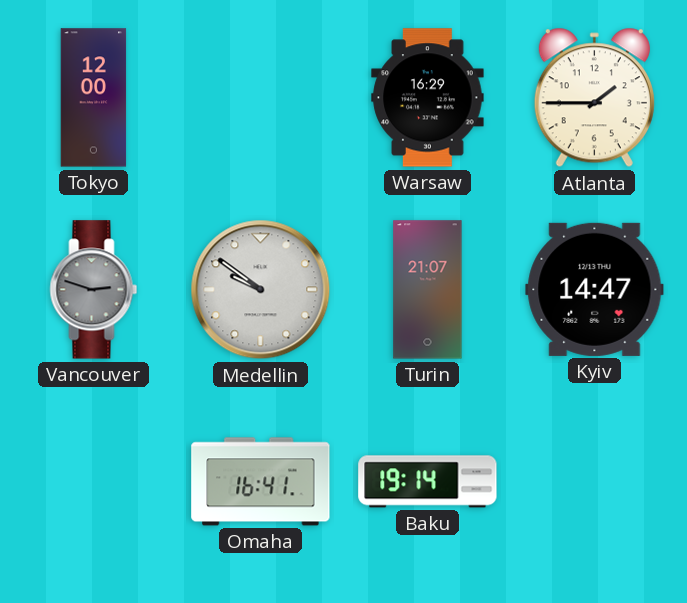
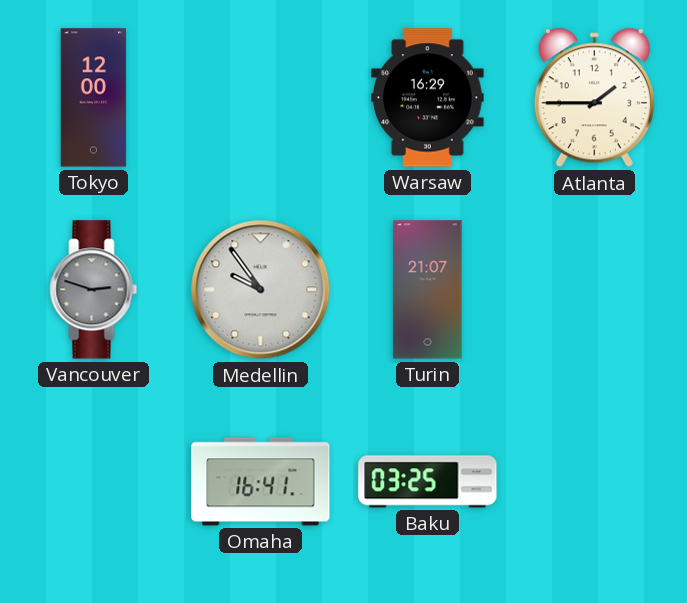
Medellin: 9:51 -> 9:54
Kyiv: 14:47 -> none
Baku: 19:14 -> 03:25
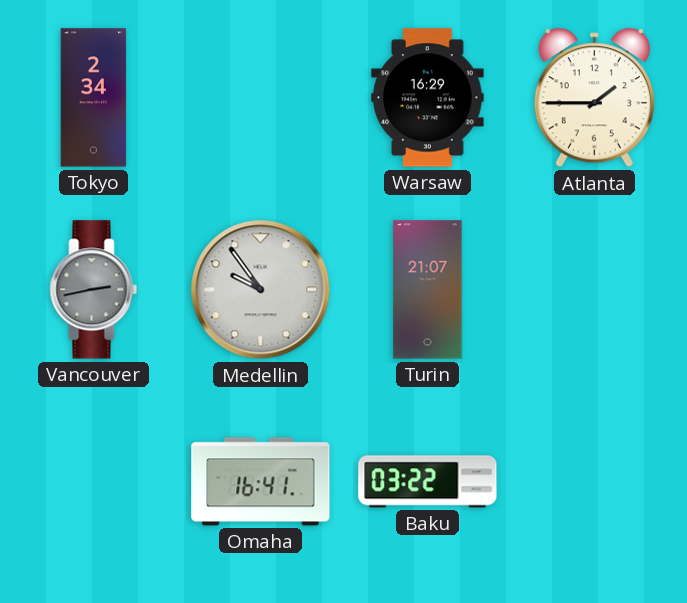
Tokyo: 12:00 -> 2:34
Vancouver: 2:48 -> 2:43
Baku: 03:25 -> 03:22
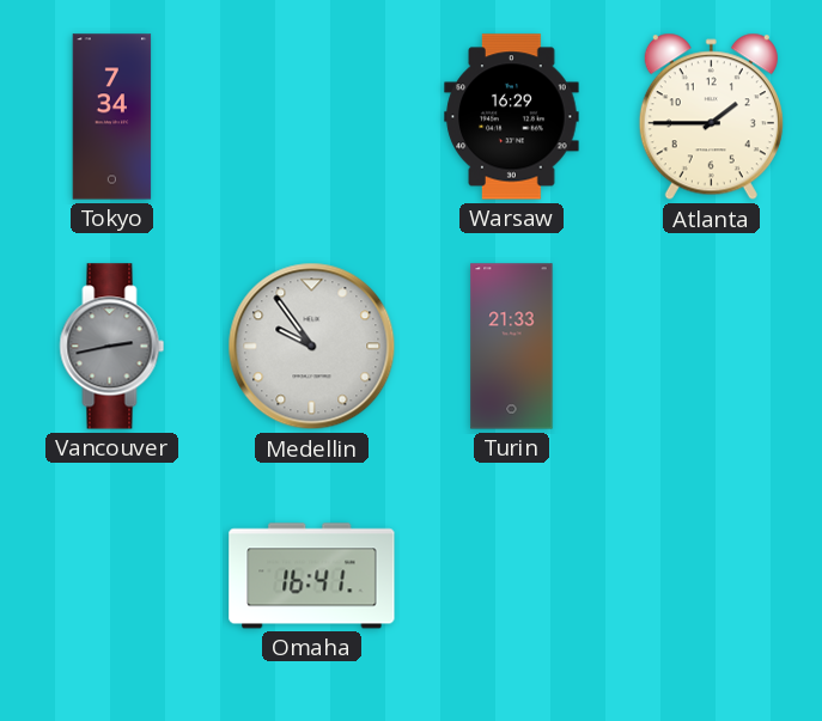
Tokyo: 2:34 -> 7:34
Turin: 21:07 -> 21:33
Baku: 03:22 -> none
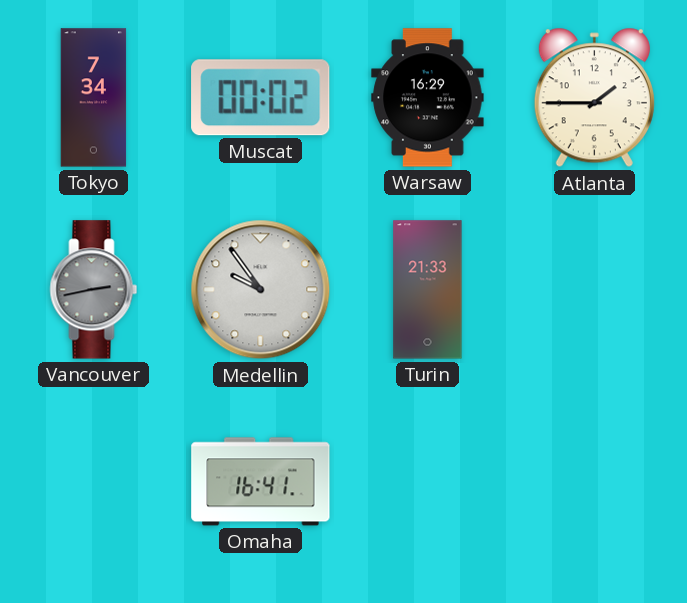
Muscat: none -> 00:02
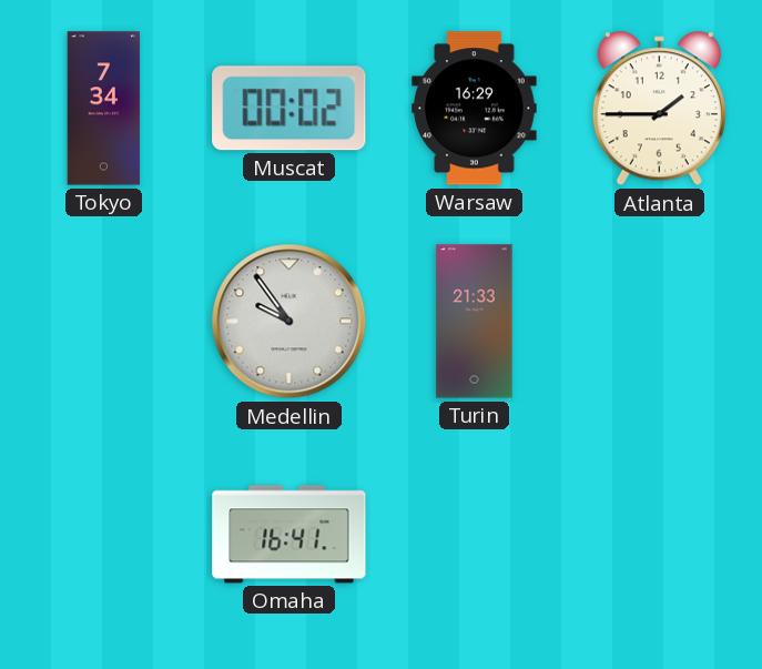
Vancouver: 2:43 -> none
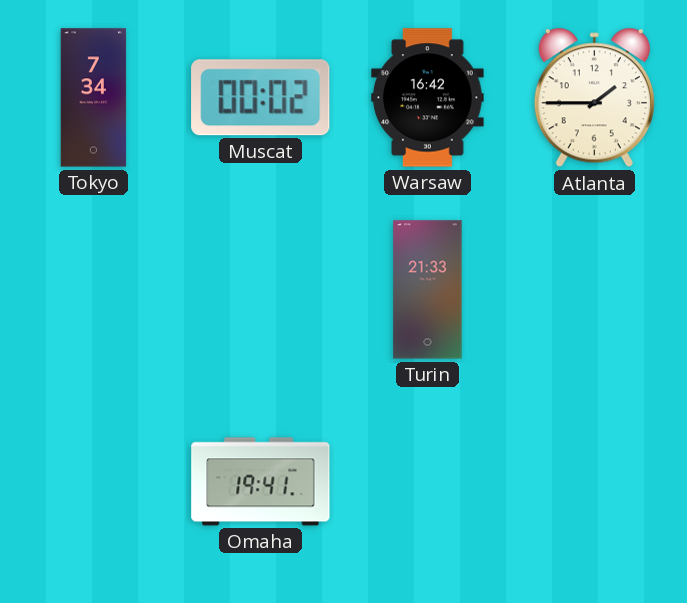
Warsaw: 16:29 -> 16:42
Medellin: 9:54 -> none
Omaha: 16:41 -> 19:41
